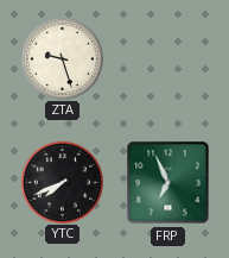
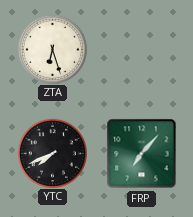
ZTA: 9:27 -> 6:27
FRP: 6:56 -> 7:07
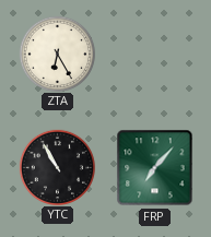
ZTA: 6:27 -> 6:25
YTC: 7:41 -> 10:55
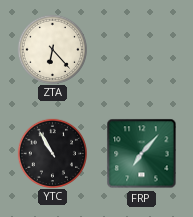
ZTA: 6:25 -> 6:23
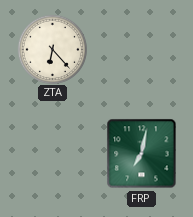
YTC: 10:55 -> none
FRP: 7:07 -> 7:02
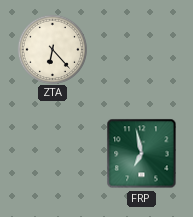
FRP: 7:02 -> 6:58
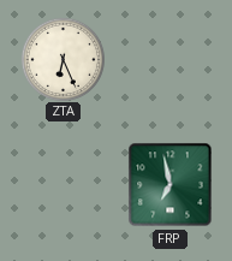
ZTA: 6:23 -> 6:26
